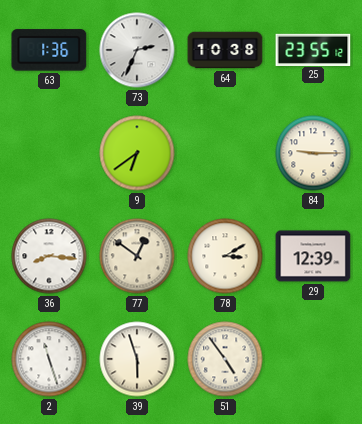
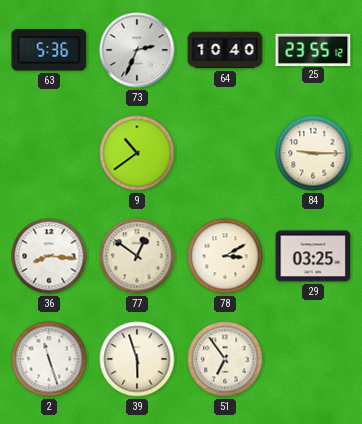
63: 1:36 -> 5:36
64: 10:38 -> 10:40
9: 6:39 -> 10:39
29: 12:39 -> 03:25
51: 4:54 -> 6:54
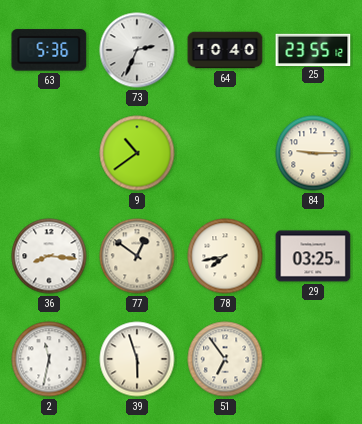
78: 3:10 -> 7:43
2: 11:27 -> 11:32
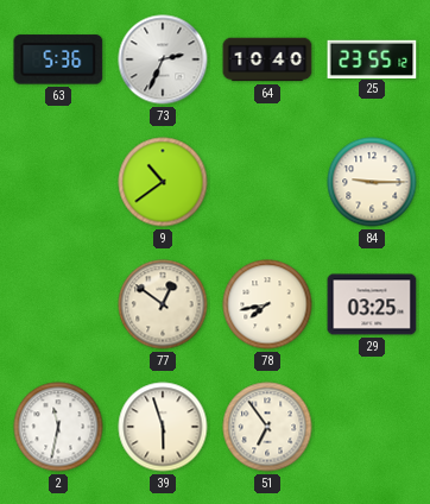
36: 8:16 -> none
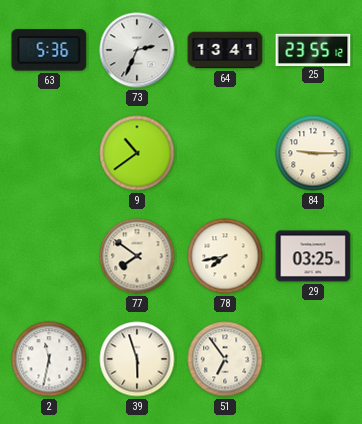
64: 10:40 -> 13:41
77: 12:51 -> 7:51
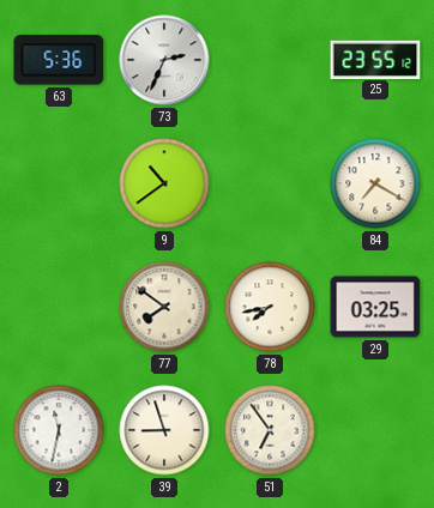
64: 13:41 -> none
84: 9:15 -> 7:20
39: 5:57 -> 8:57
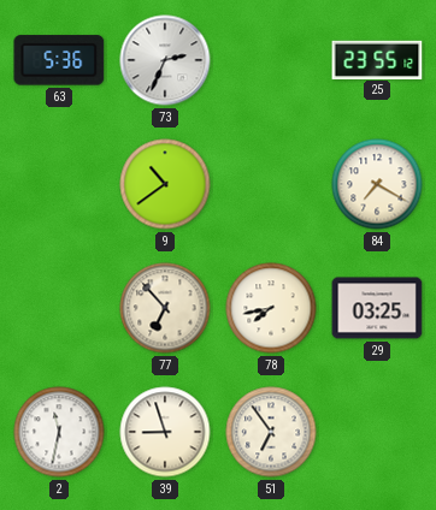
77: 7:51 -> 6:53
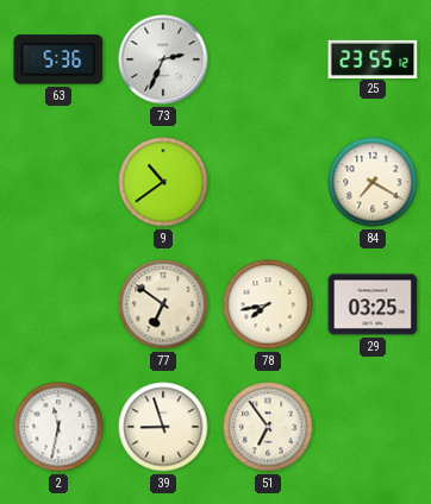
77: 6:53 -> 6:51
